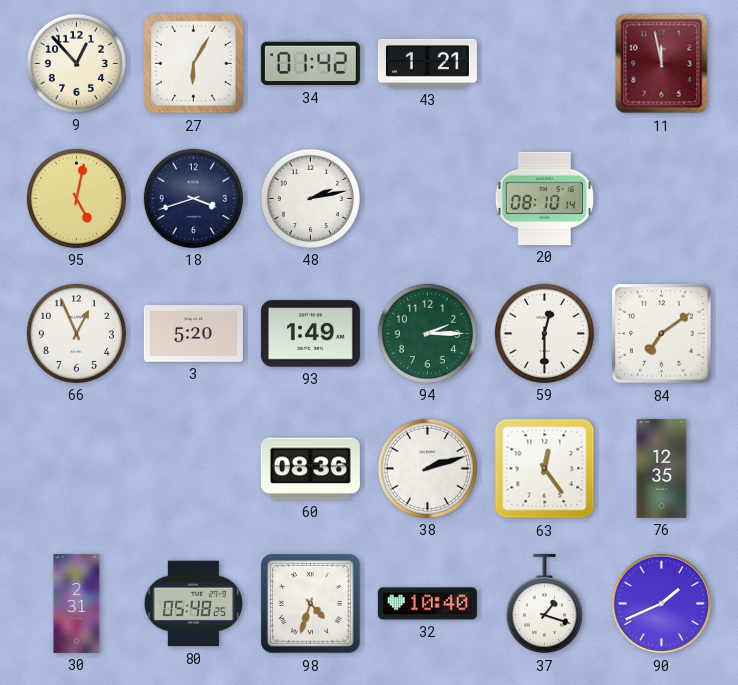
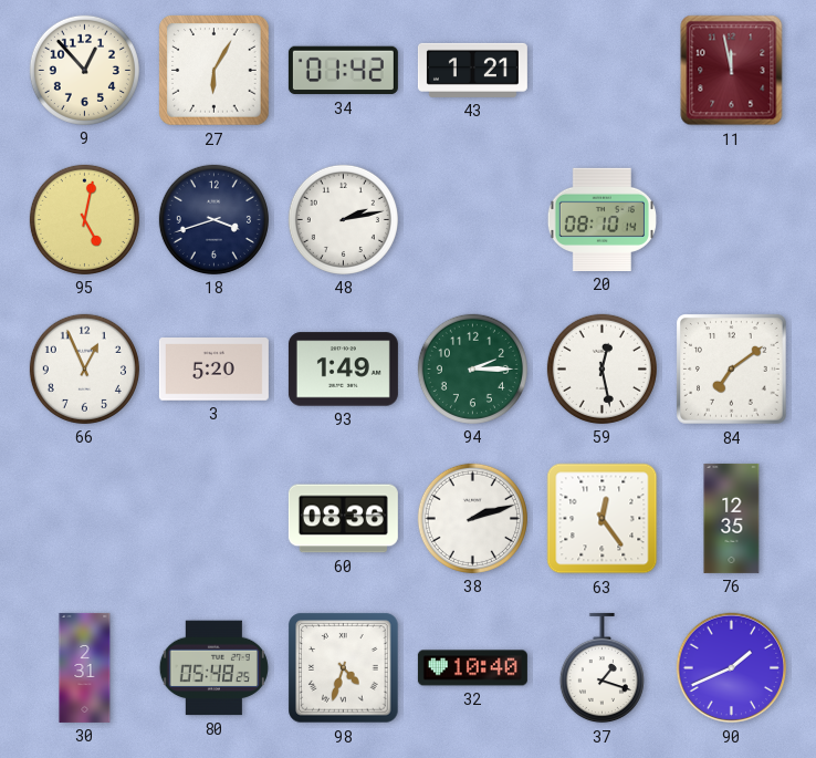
59: 12:30 -> 12:28
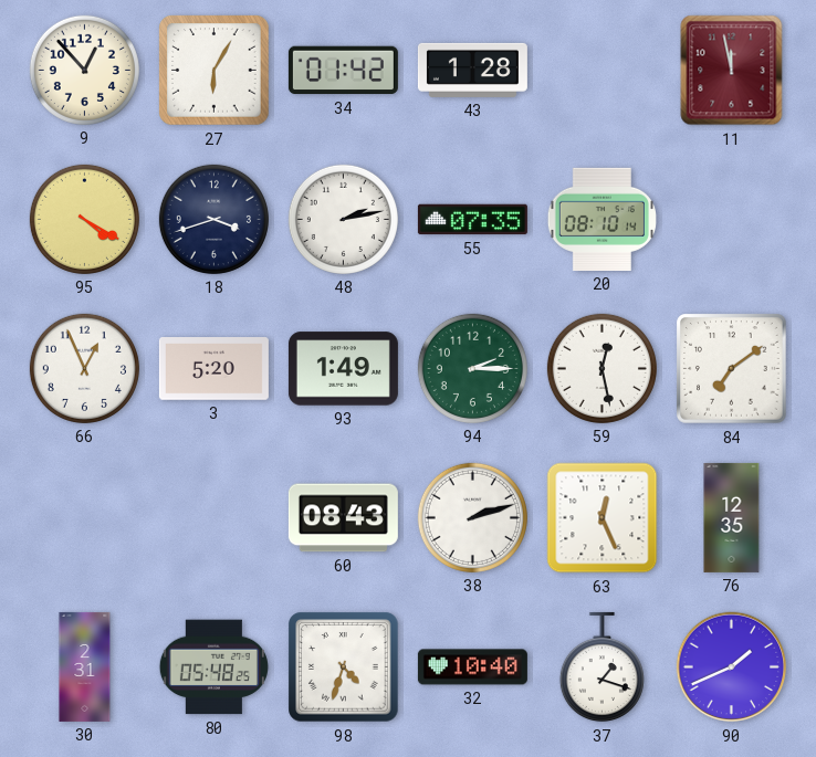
43: 1:21 -> 1:28
95: 5:02 -> 4:20
55: none -> 07:35
60: 08:36 -> 08:43
63: 12:24 -> 12:26
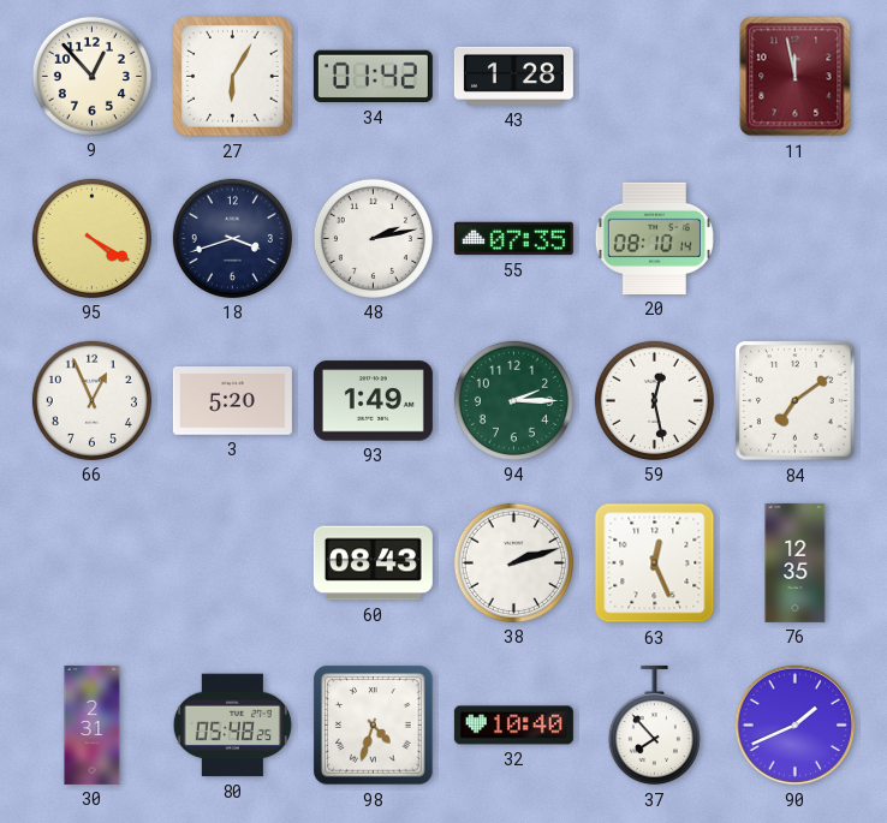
37: 1:18 -> 7:53
